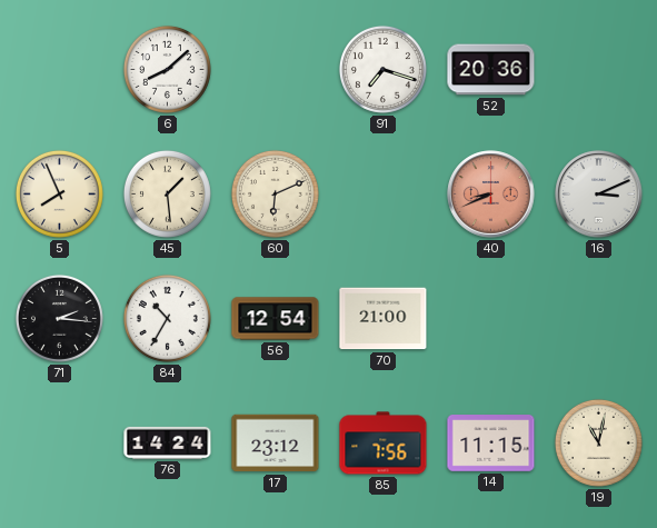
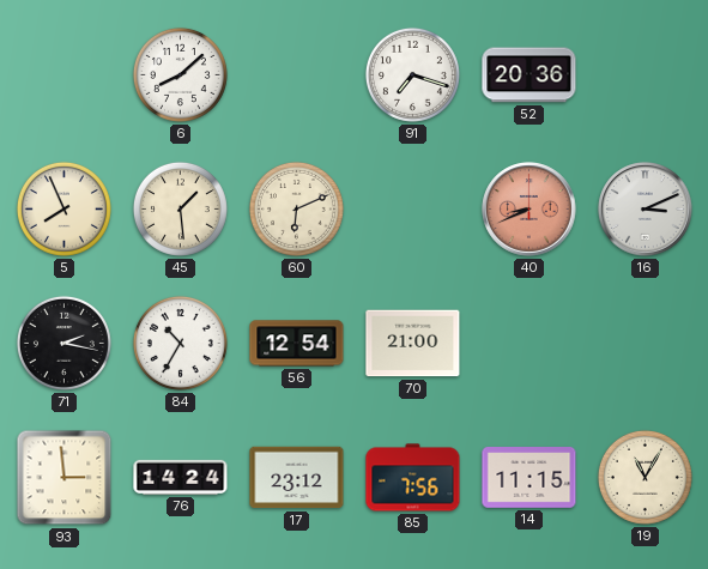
71: 2:16 -> 2:17
93: none -> 2:59
19: 11:02 -> 11:05
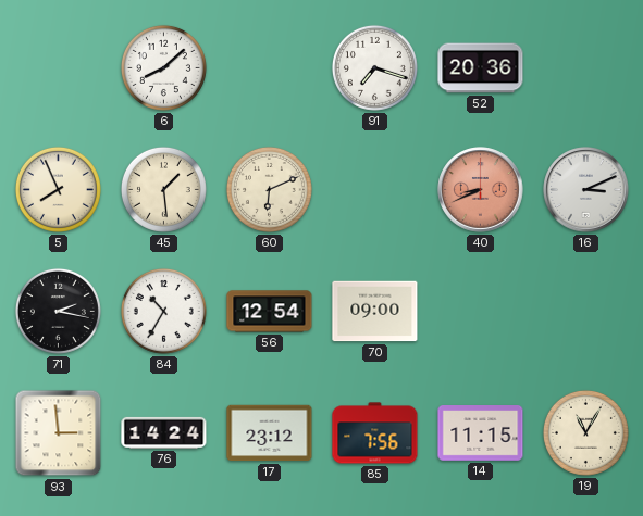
70: 21:00 -> 09:00
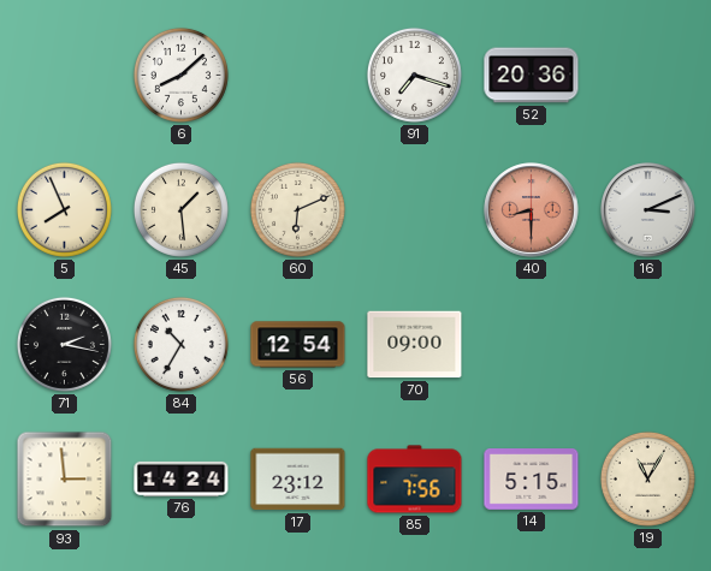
40: 8:41 -> 8:30
14: 11:15 -> 5:15
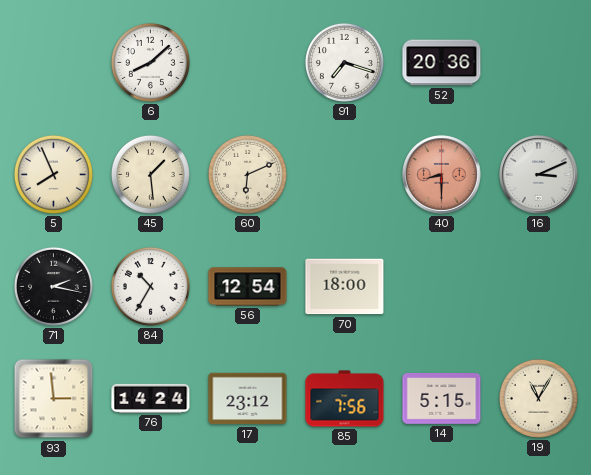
70: 09:00 -> 18:00
